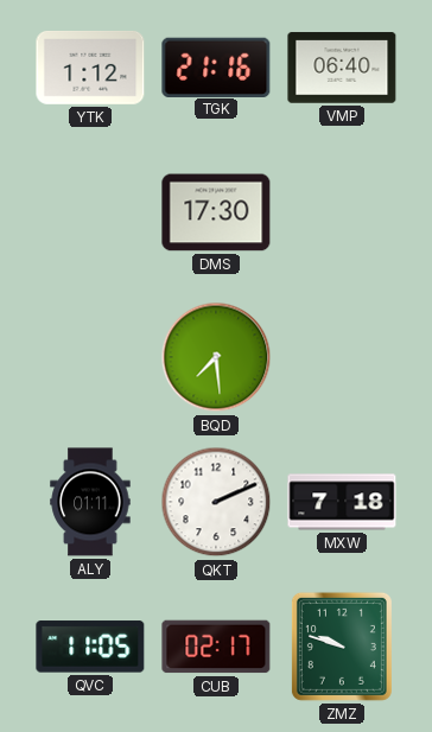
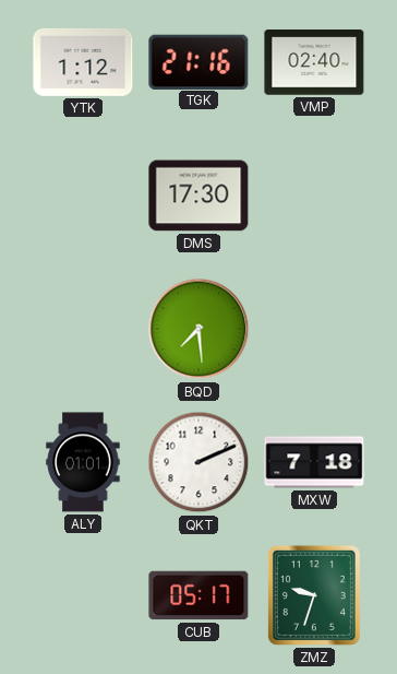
VMP: 06:40 -> 02:40
ALY: 01:11 -> 01:01
QVC: 11:05 -> none
CUB: 02:17 -> 05:17
ZMZ: 9:48 -> 9:33
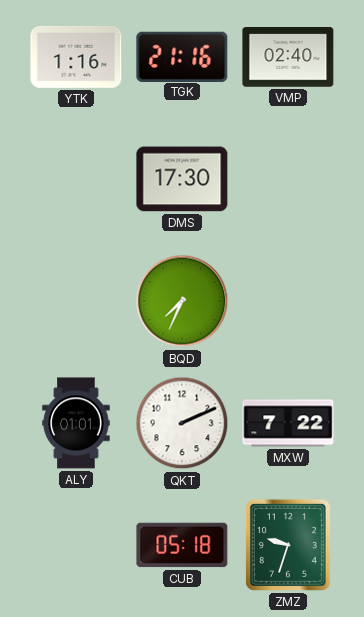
YTK: 1:12 -> 1:16
BQD: 7:29 -> 7:34
MXW: 7:18 -> 7:22
CUB: 05:17 -> 05:18
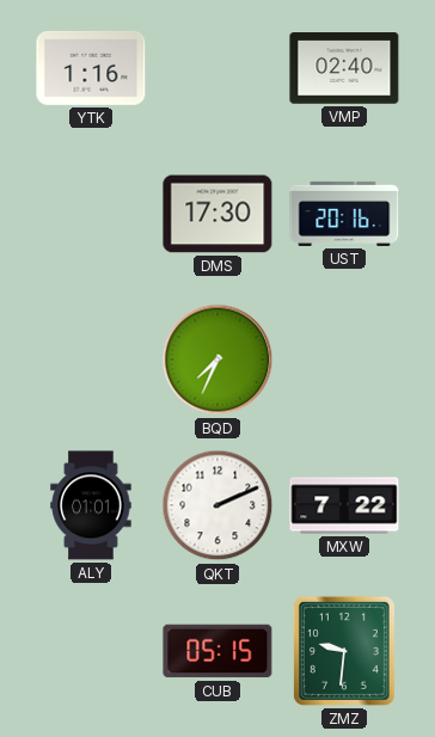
TGK: 21:16 -> none
UST: none -> 20:16
CUB: 05:18 -> 05:15
ZMZ: 9:33 -> 9:31
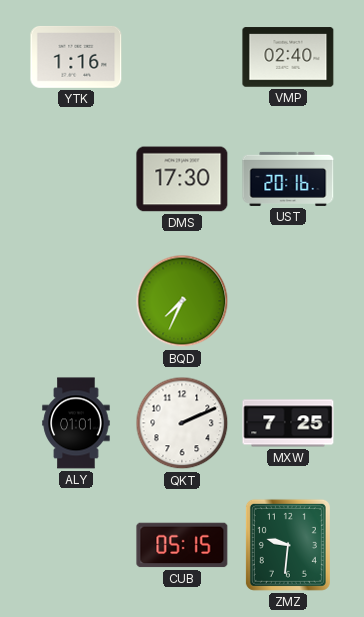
MXW: 7:22 -> 7:25
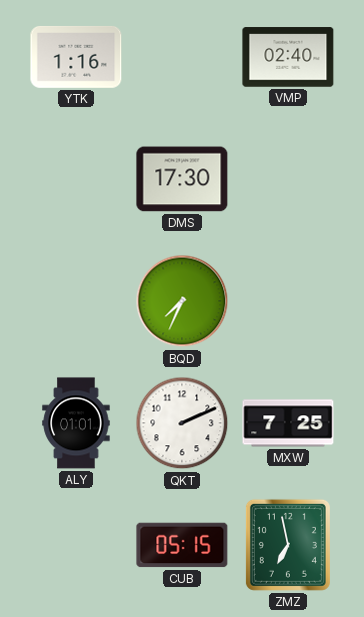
UST: 20:16 -> none
ZMZ: 9:31 -> 6:58
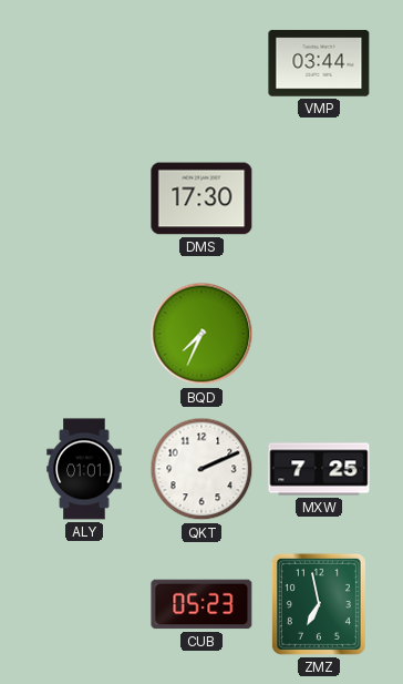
YTK: 1:16 -> none
VMP: 02:40 -> 03:44
CUB: 05:15 -> 05:23
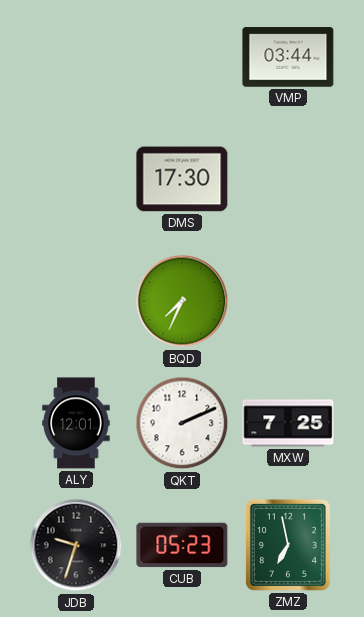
ALY: 01:01 -> 12:01
JDB: none -> 9:33
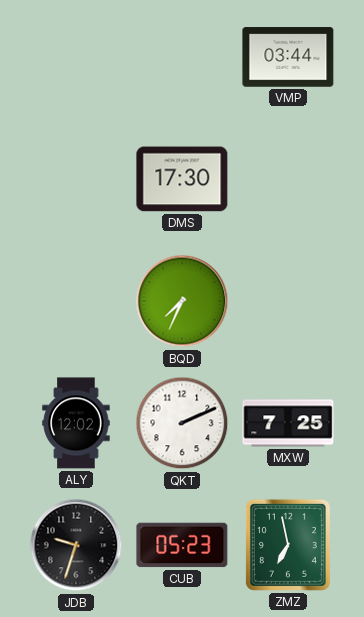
ALY: 12:01 -> 12:02
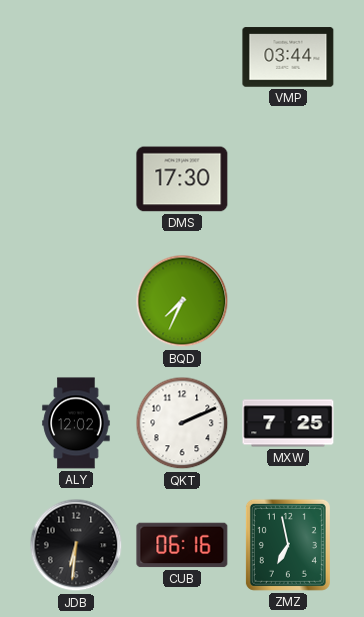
JDB: 9:33 -> 6:31
CUB: 05:23 -> 06:16
